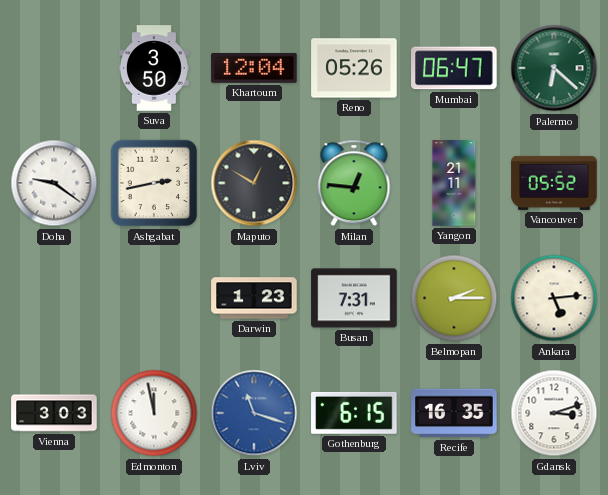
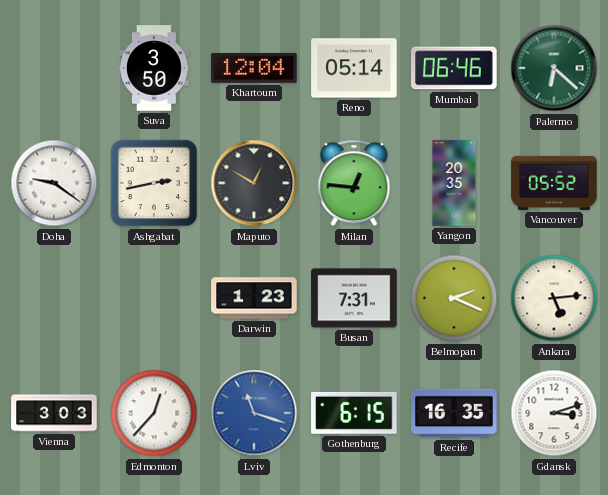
Reno: 05:26 -> 05:14
Mumbai: 06:47 -> 06:46
Yangon: 21:11 -> 20:35
Belmopan: 2:15 -> 2:19
Edmonton: 11:58 -> 12:37
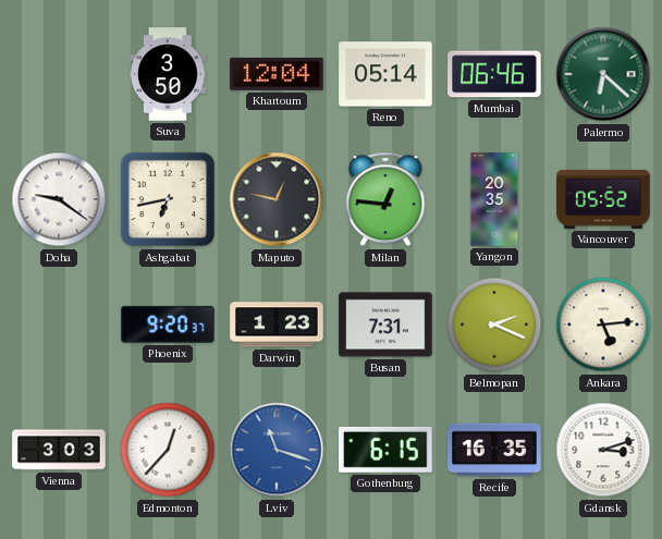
Ashgabat: 2:43 -> 6:43
Maputo: 12:50 -> 12:47
Phoenix: none -> 9:20
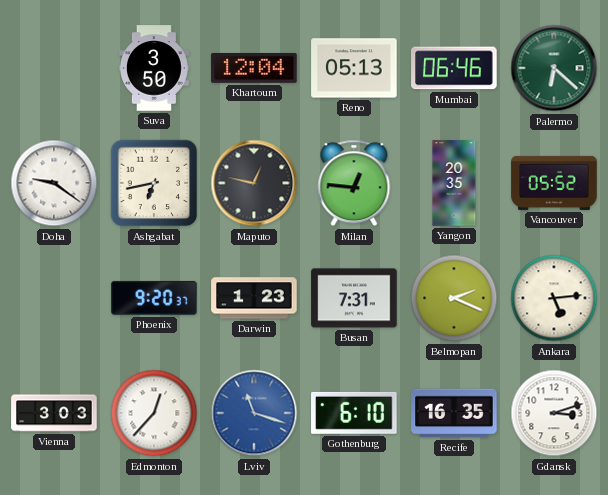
Reno: 05:14 -> 05:13
Gothenburg: 6:15 -> 6:10
